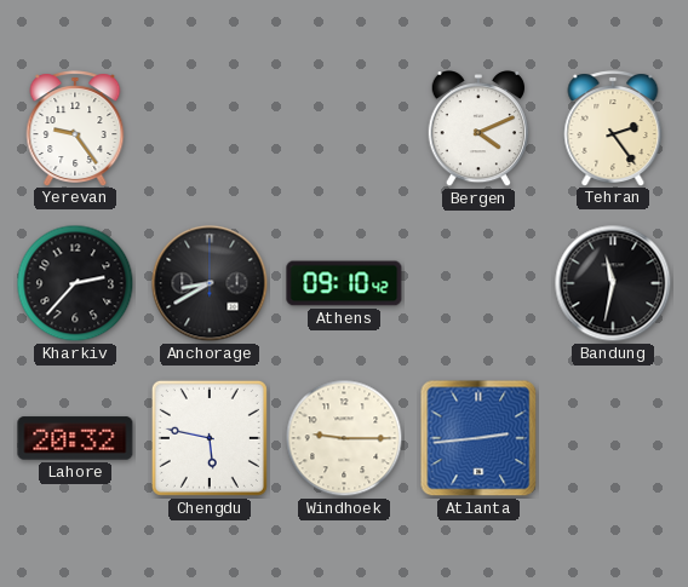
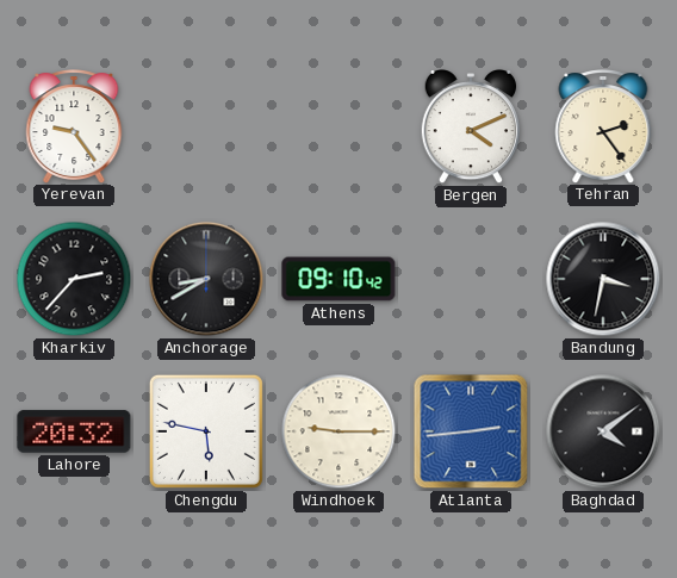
Bandung: 11:32 -> 3:32
Baghdad: none -> 4:09
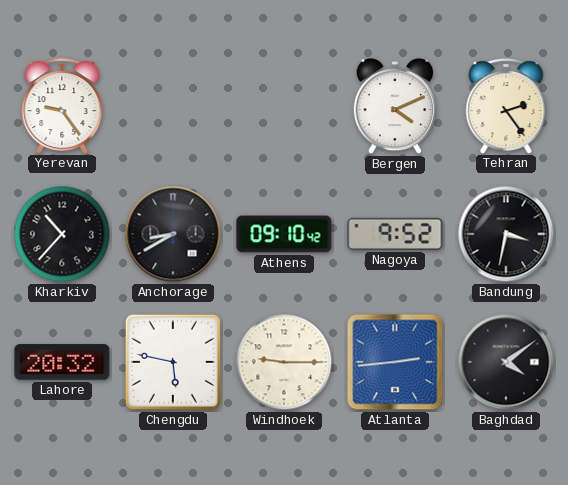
Kharkiv: 2:37 -> 10:37
Nagoya: none -> 9:52
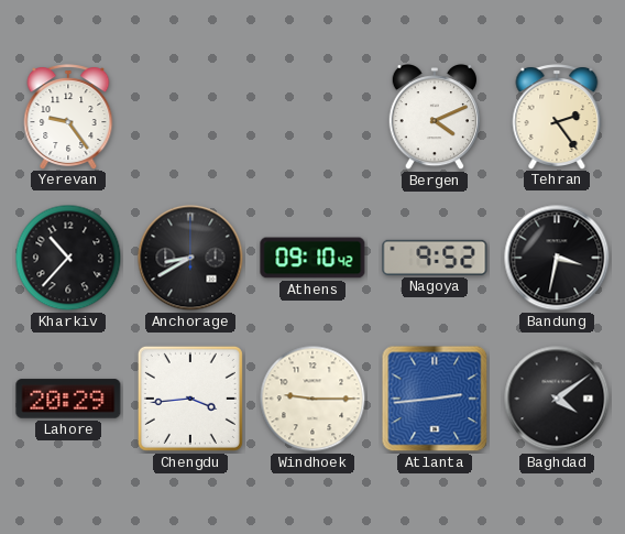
Lahore: 20:32 -> 20:29
Chengdu: 5:47 -> 3:44
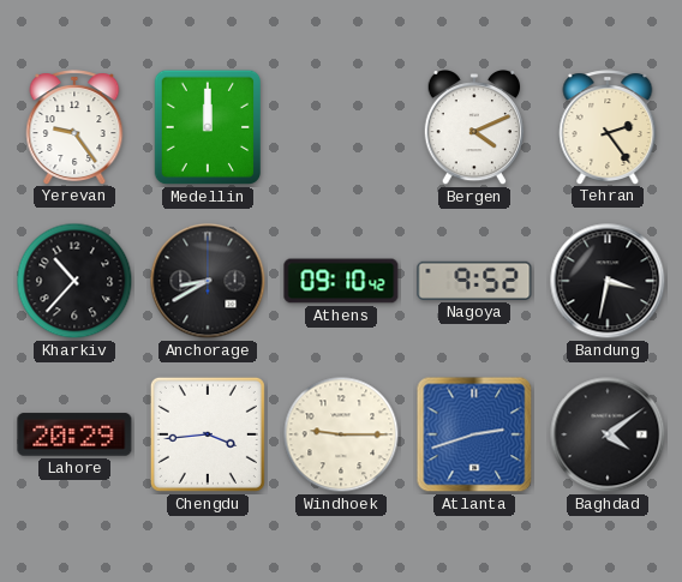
Medellin: none -> 12:00
Atlanta: 2:44 -> 2:42
